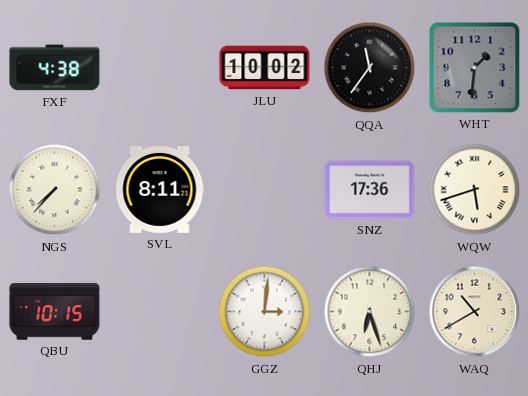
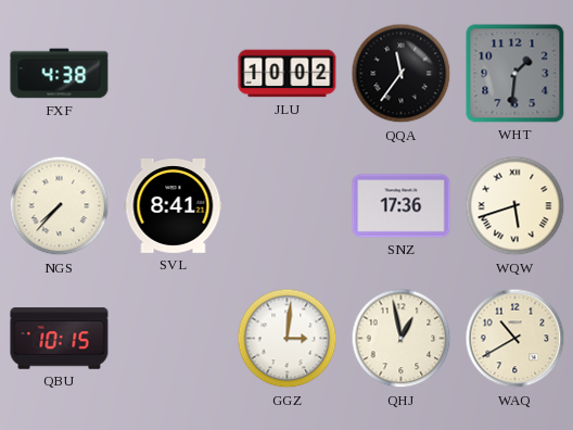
SVL: 8:11 -> 8:41
QHJ: 6:27 -> 12:58
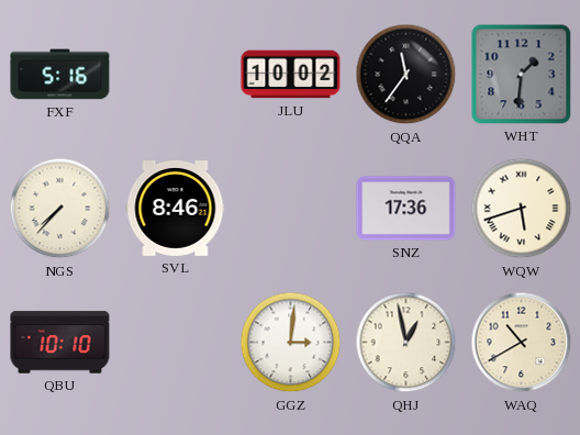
FXF: 4:38 -> 5:16
SVL: 8:41 -> 8:46
QBU: 10:15 -> 10:10
